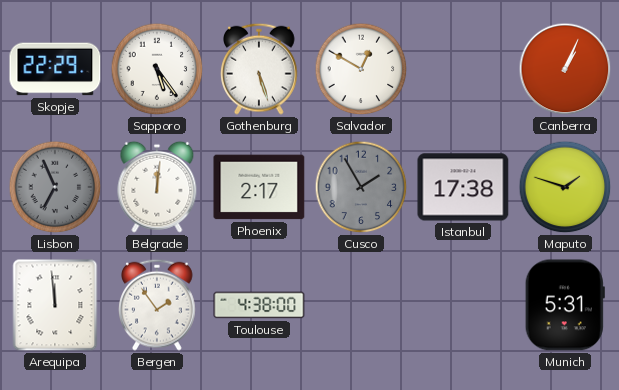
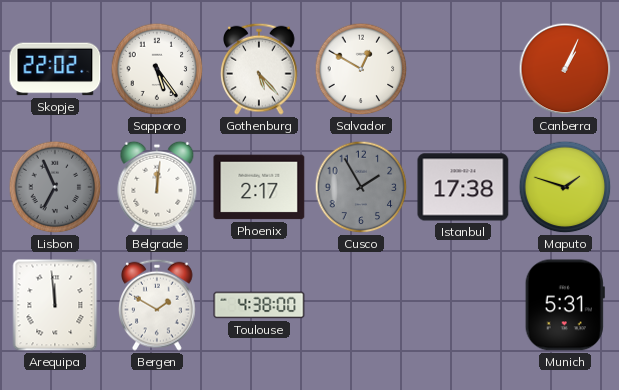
Skopje: 22:29 -> 22:02
Gothenburg: 5:27 -> 5:23
Bergen: 1:54 -> 1:50
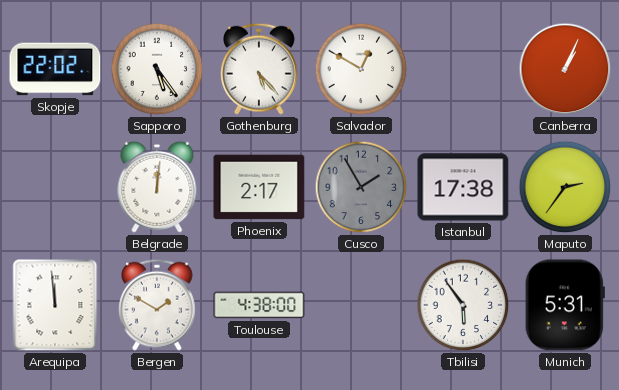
Lisbon: 6:56 -> none
Maputo: 1:48 -> 2:36
Tbilisi: none -> 5:54
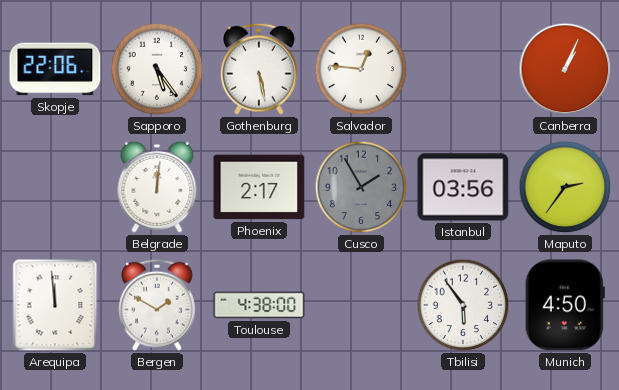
Skopje: 22:02 -> 22:06
Gothenburg: 5:23 -> 5:28
Salvador: 12:50 -> 12:46
Istanbul: 17:38 -> 03:56
Munich: 5:31 -> 4:50
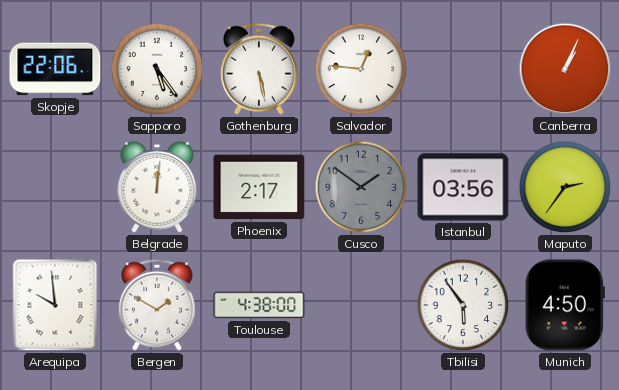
Cusco: 1:55 -> 1:51
Arequipa: 11:59 -> 9:59
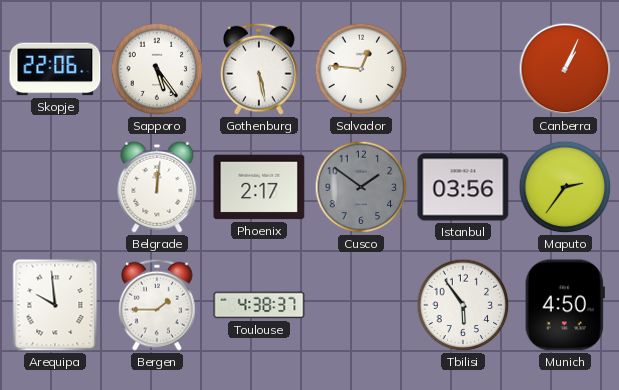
Bergen: 1:50 -> 1:45
Toulouse: 4:38:00 -> 4:38:37
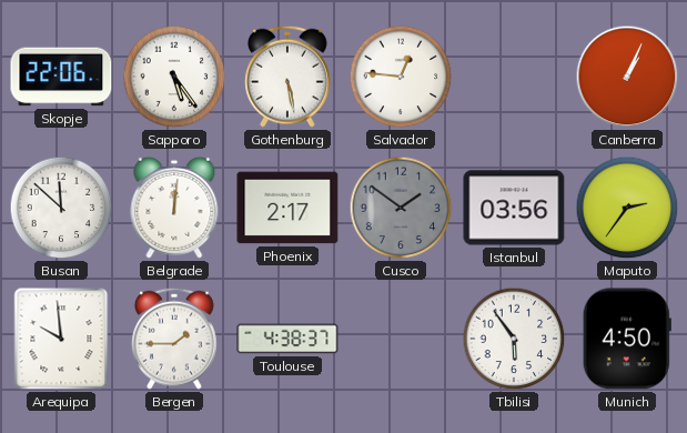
Busan: none -> 11:52
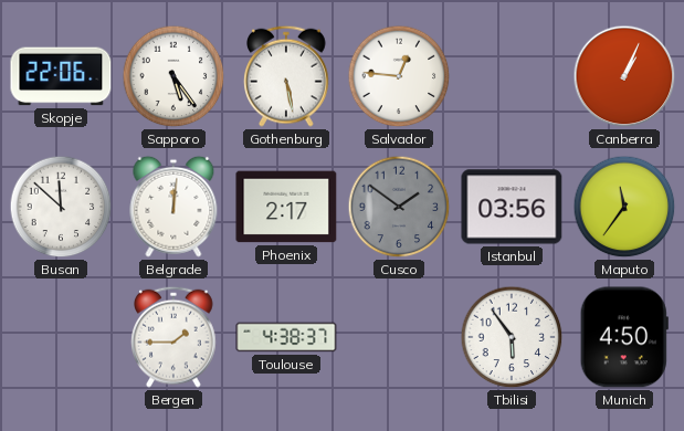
Maputo: 2:36 -> 11:36
Arequipa: 9:59 -> none
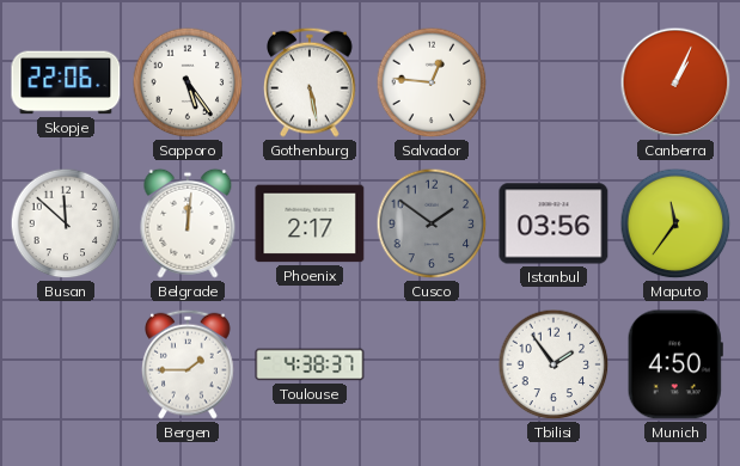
Tbilisi: 5:54 -> 1:54
